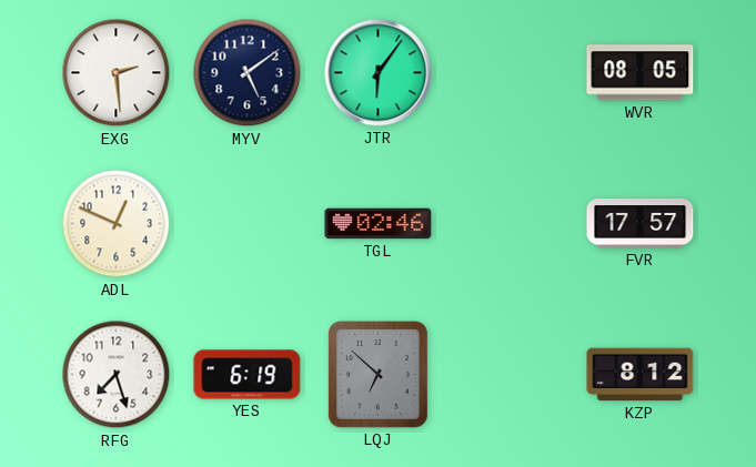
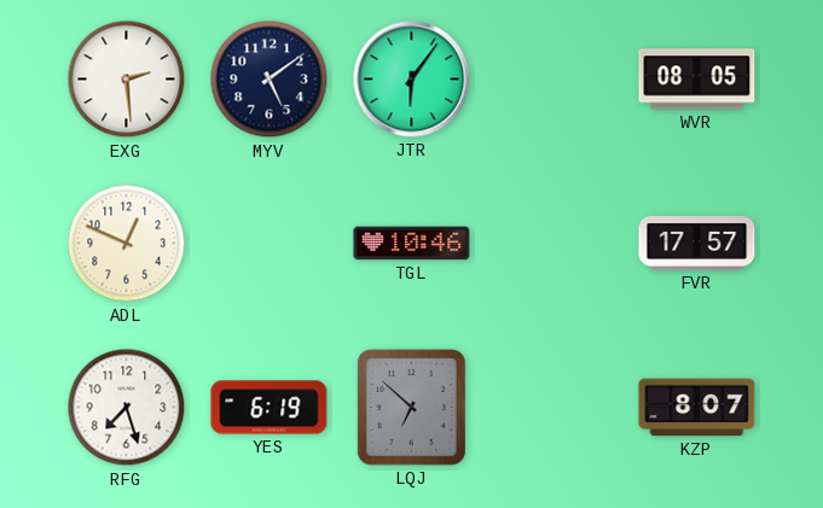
TGL: 02:46 -> 10:46
KZP: 8:12 -> 8:07
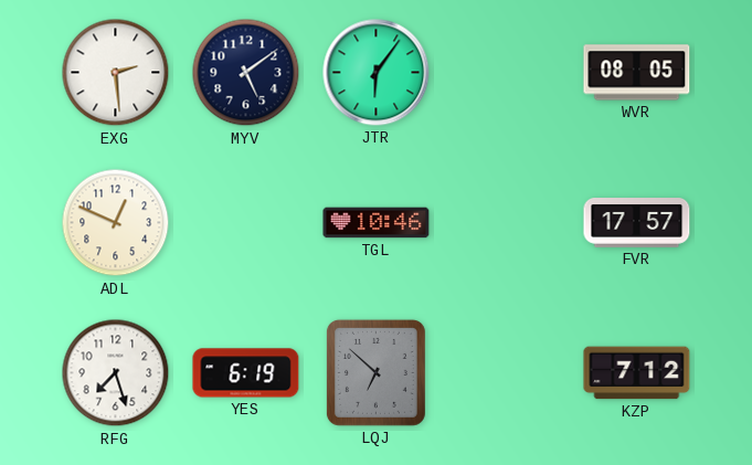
KZP: 8:07 -> 7:12
